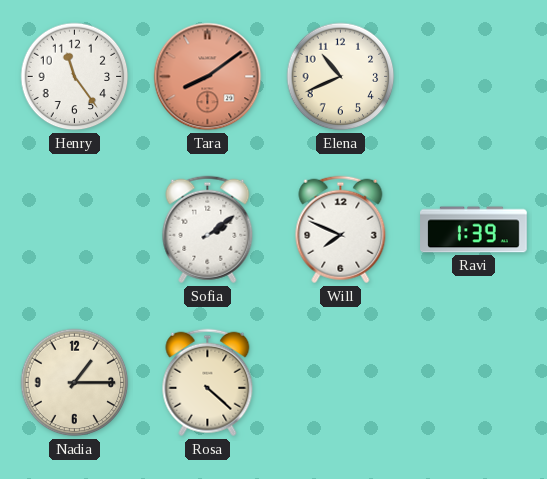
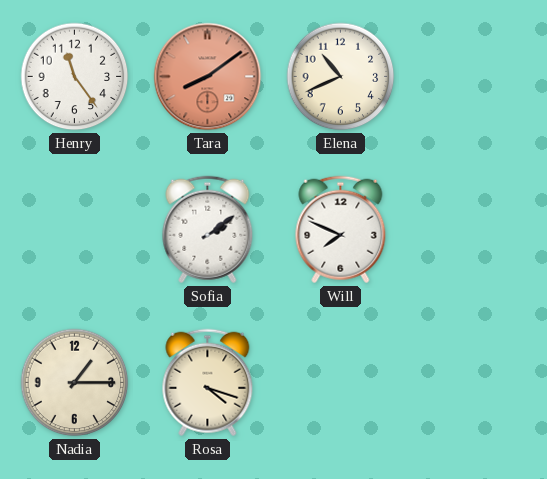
Ravi: 1:39 -> none
Rosa: 4:22 -> 4:18
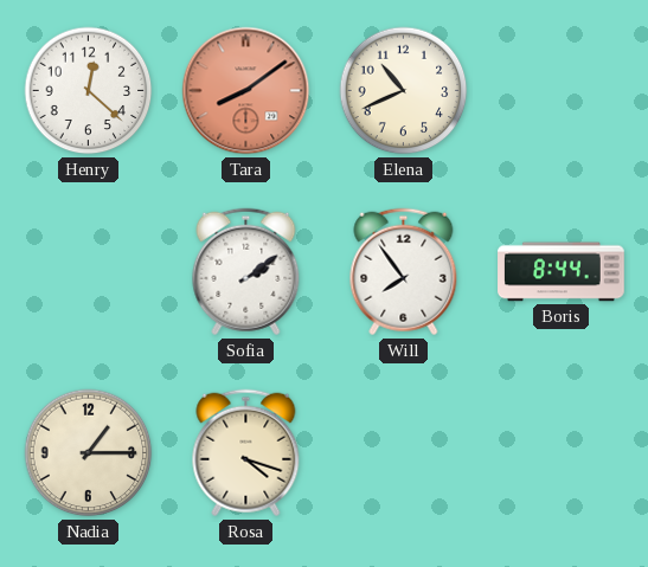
Henry: 11:24 -> 12:22
Will: 7:49 -> 7:54
Boris: none -> 8:44
